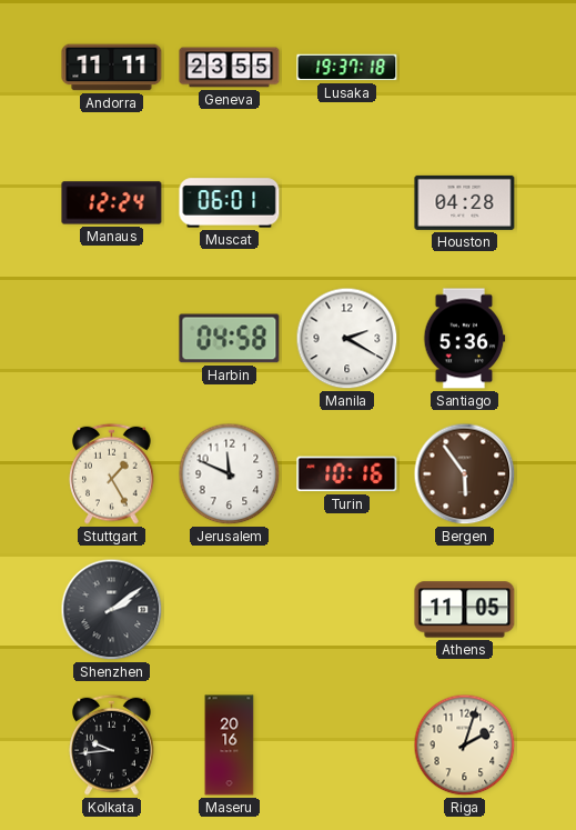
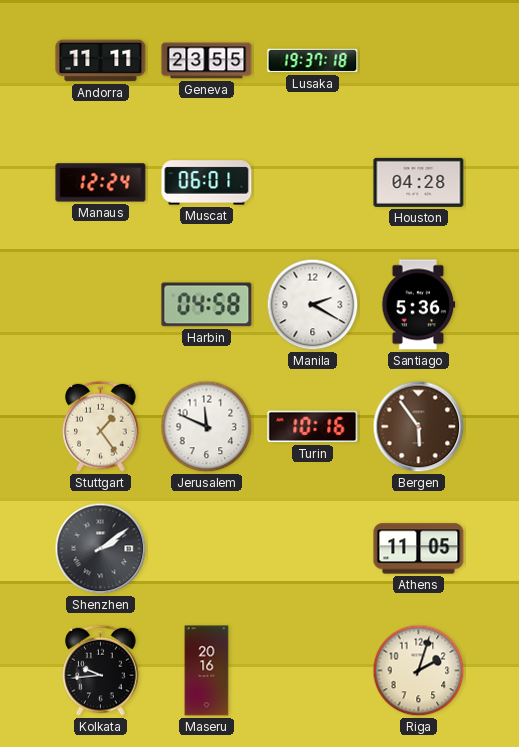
Stuttgart: 1:25 -> 1:24
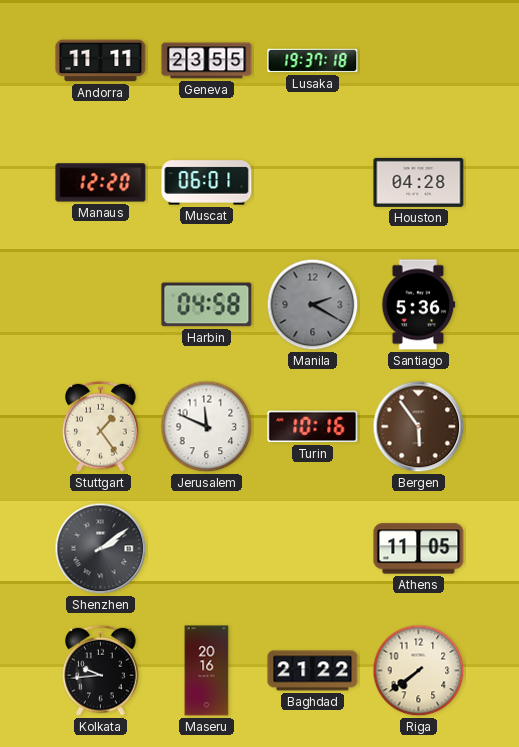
Manaus: 12:24 -> 12:20
Manila dial: white -> grey
Baghdad: none -> 21:22
Riga: 2:03 -> 7:39
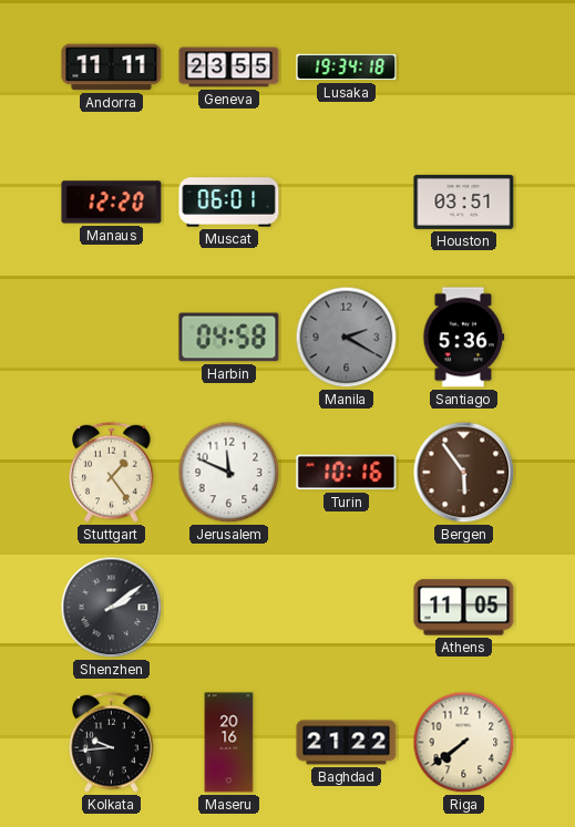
Lusaka: 19:37 -> 19:34
Houston: 04:28 -> 03:51
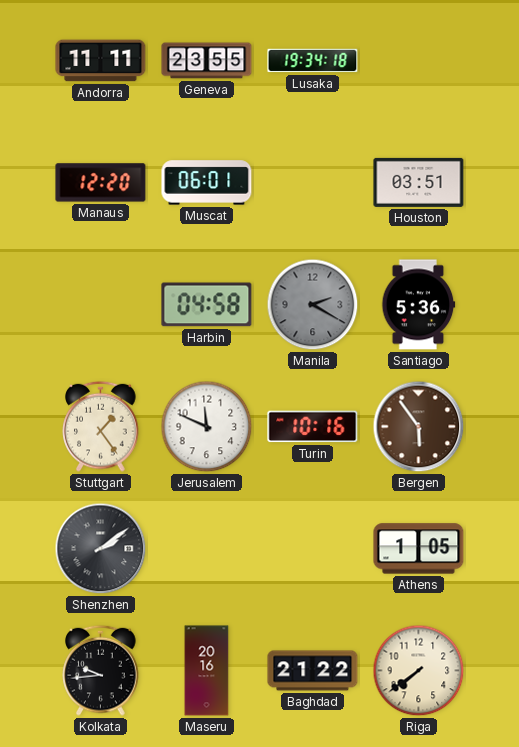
Athens: 11:05 -> 1:05
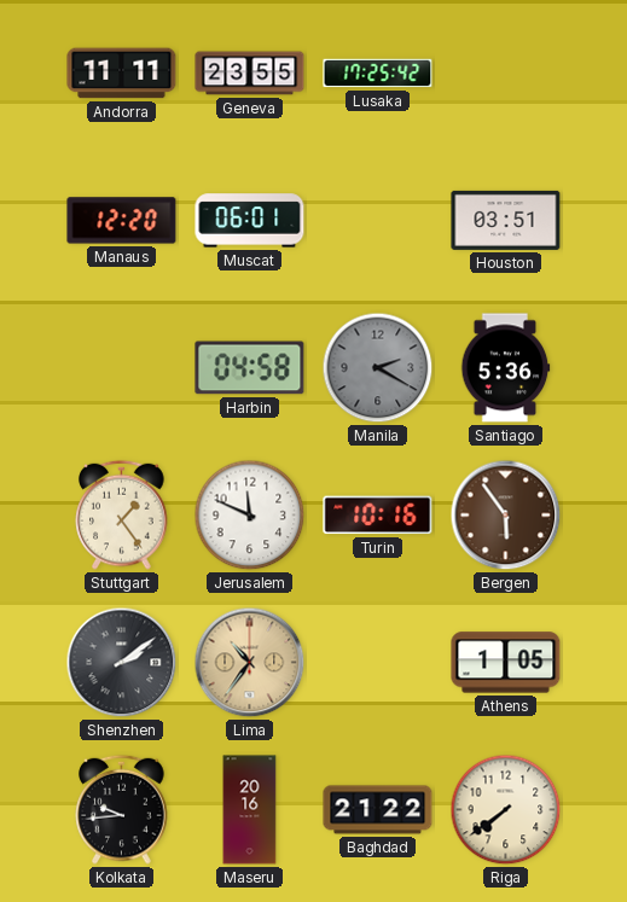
Lusaka: 19:34 -> 17:25
Lima: none -> 10:36
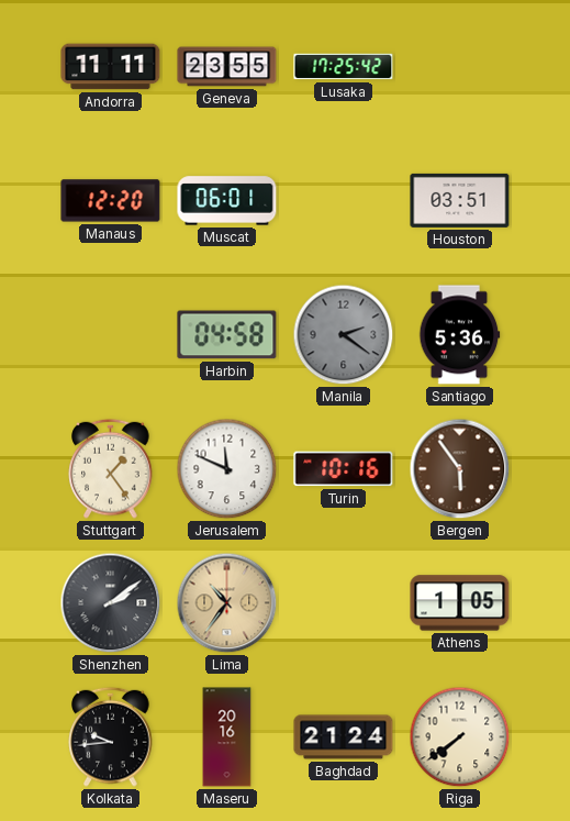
Manila: 2:20 -> 2:21
Baghdad: 21:22 -> 21:24
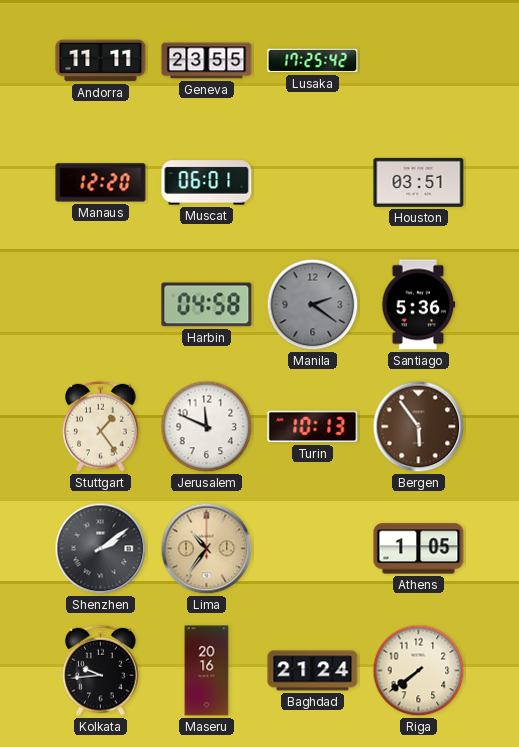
Turin: 10:16 -> 10:13
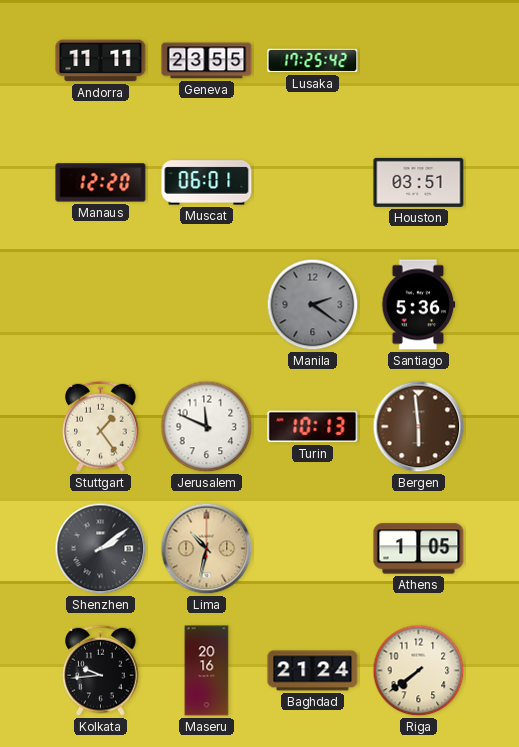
Harbin: 04:58 -> none
Bergen: 5:54 -> 5:59
Lima: 10:36 -> 10:32
